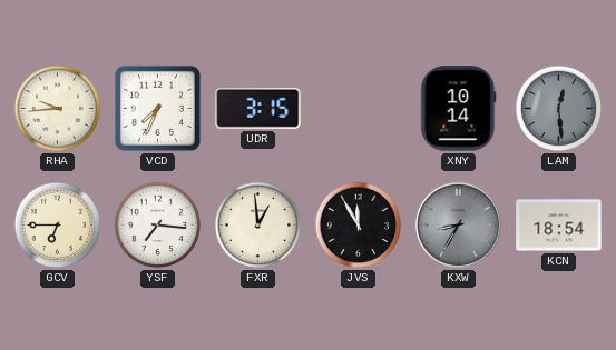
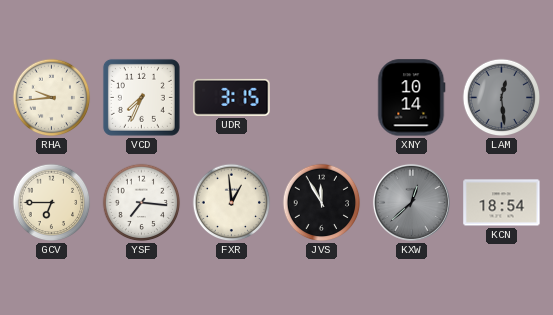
KXW: 8:35 -> 12:38
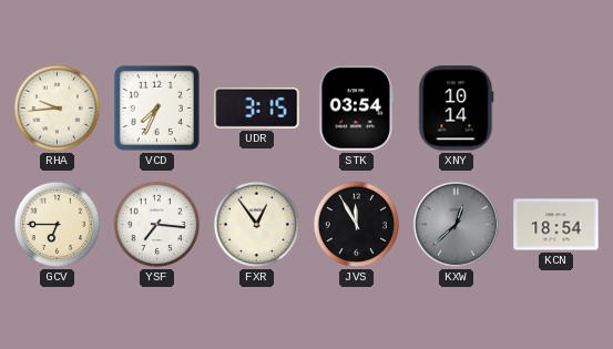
STK: none -> 03:54
LAM: 12:29 -> none
FXR: 12:59 -> 12:54
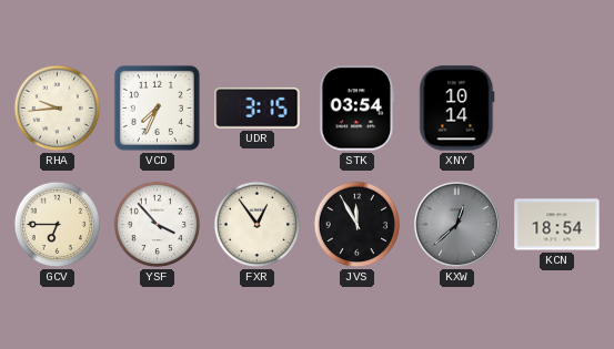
YSF: 7:16 -> 3:53
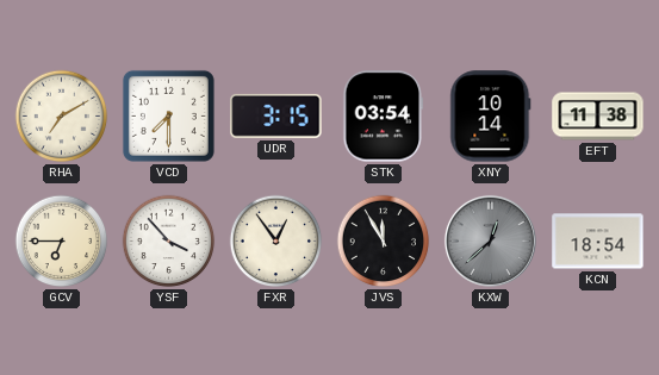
RHA: 9:44 -> 7:10
VCD: 7:34 -> 7:30
EFT: none -> 11:38
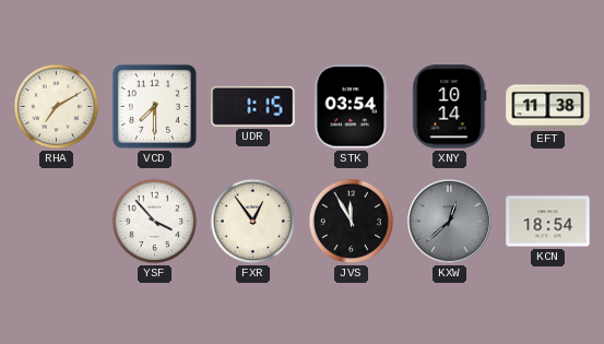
UDR: 3:15 -> 1:15
GCV: 6:45 -> none
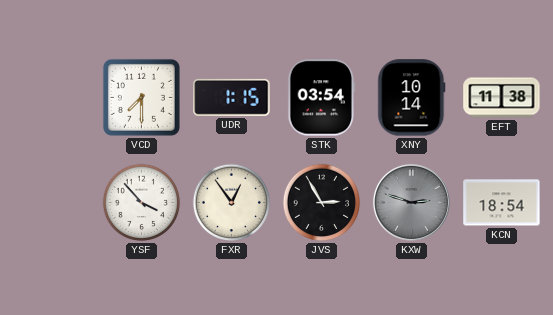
RHA: 7:10 -> none
JVS: 11:55 -> 2:55
KXW: 12:38 -> 2:48
